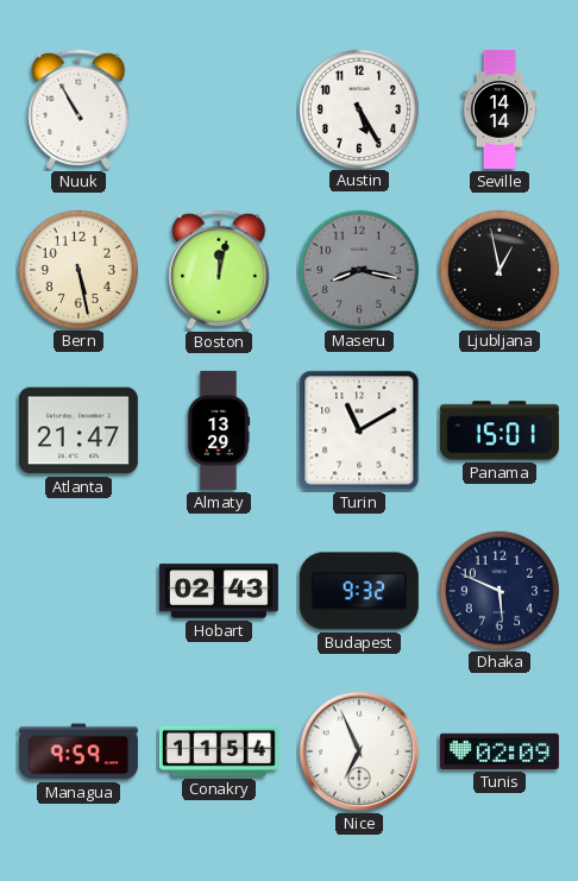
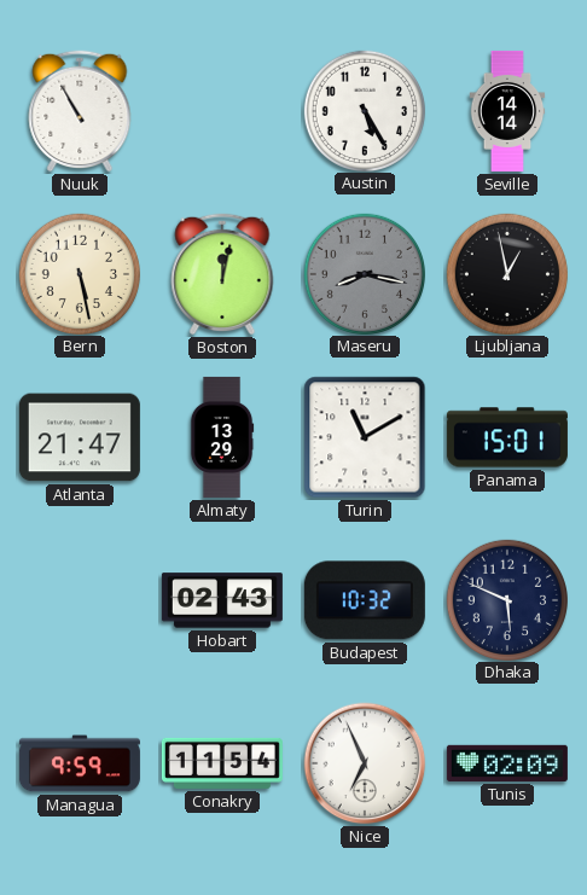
Budapest: 9:32 -> 10:32
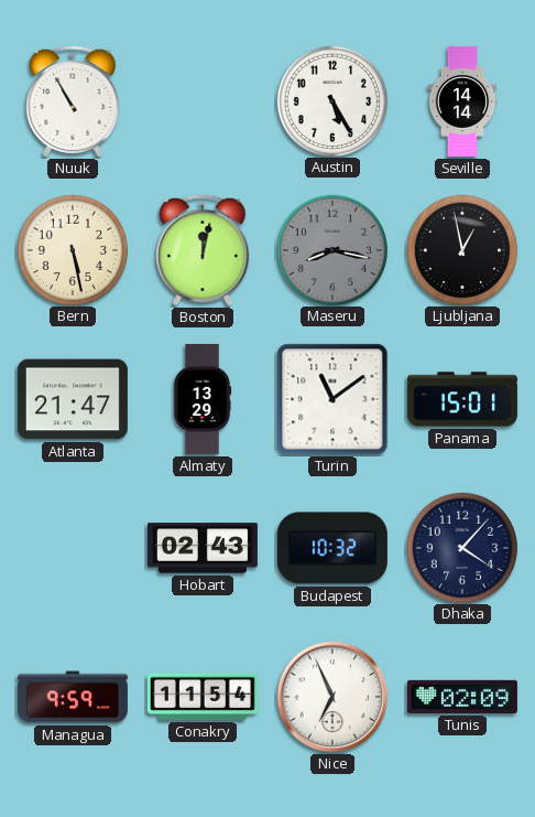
Turin: 11:10 -> 11:09
Dhaka: 5:49 -> 4:07
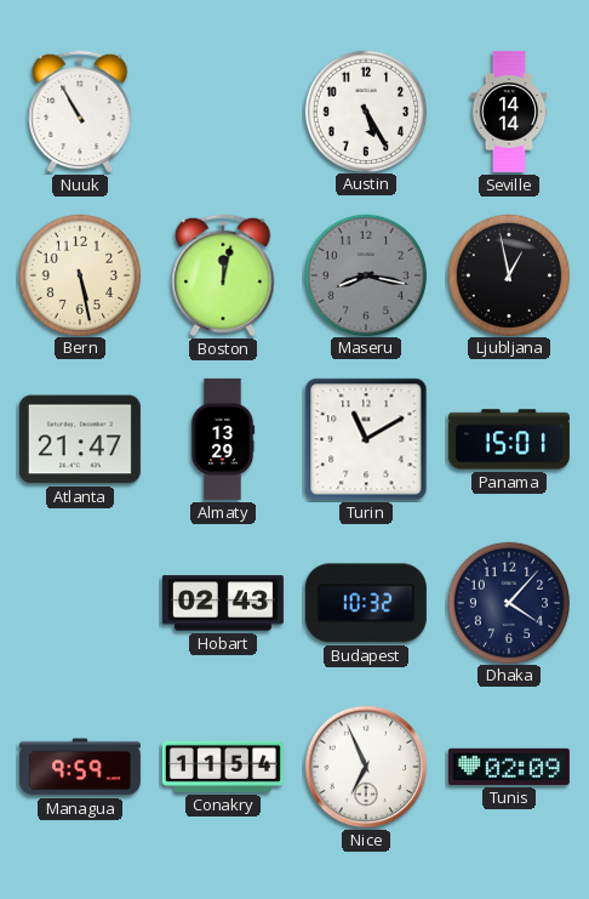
Turin: 11:09 -> 11:10
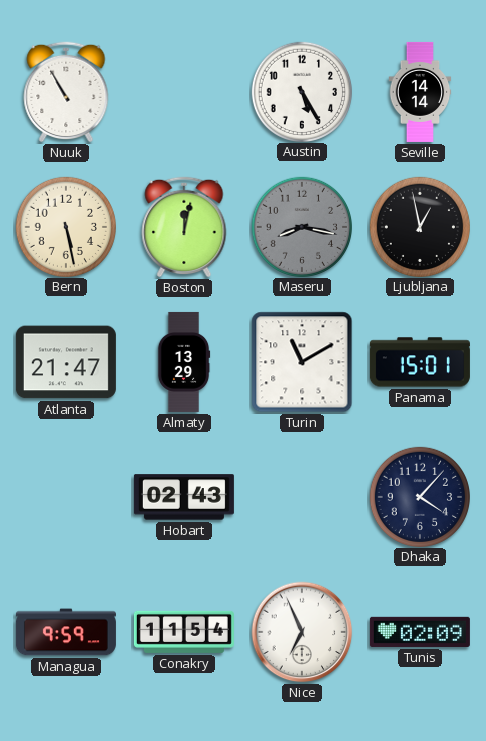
Budapest: 10:32 -> none
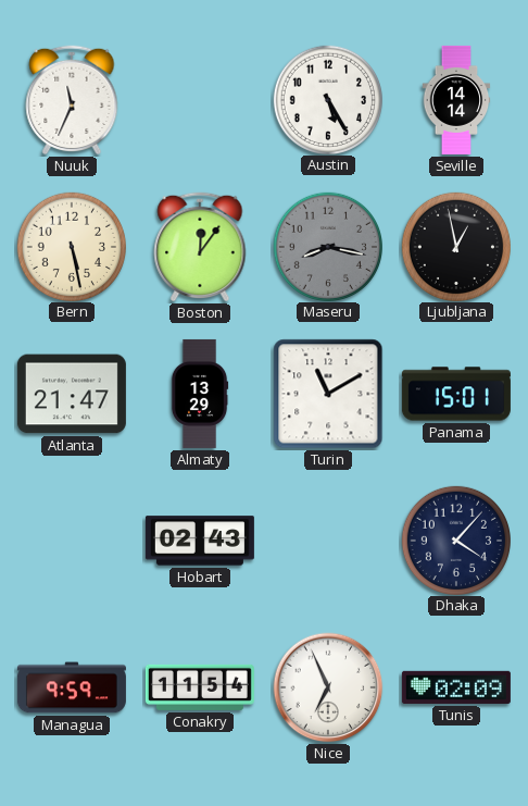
Nuuk: 10:55 -> 11:34
Boston: 12:02 -> 12:06
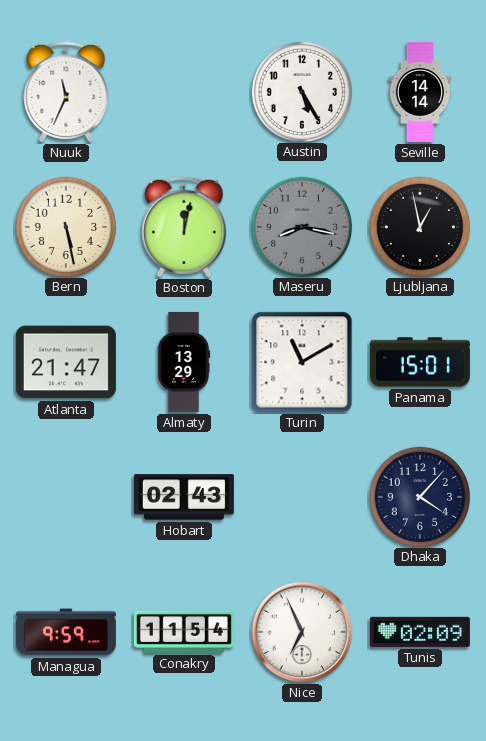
Boston: 12:06 -> 12:02
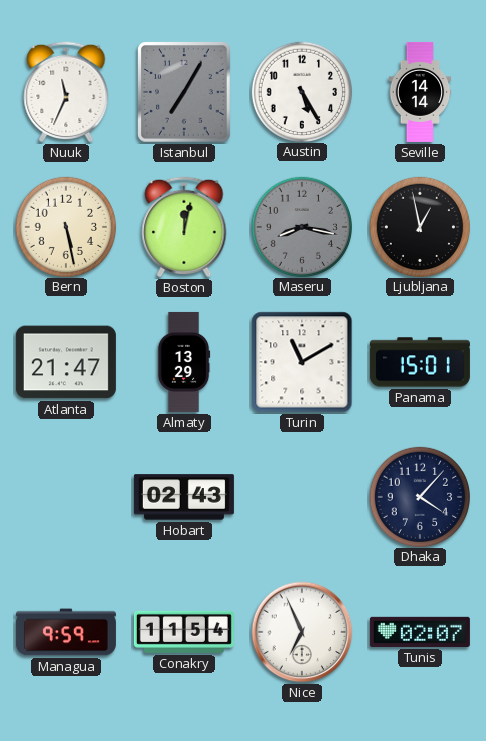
Istanbul: none -> 7:05
Tunis: 02:09 -> 02:07
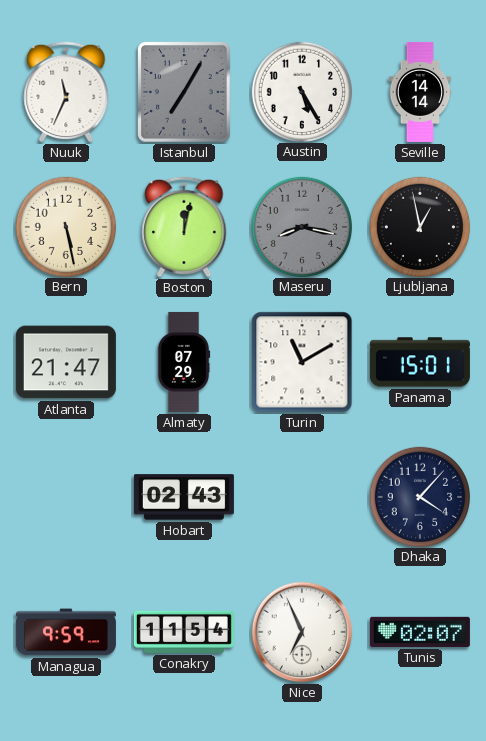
Almaty: 13:29 -> 07:29
